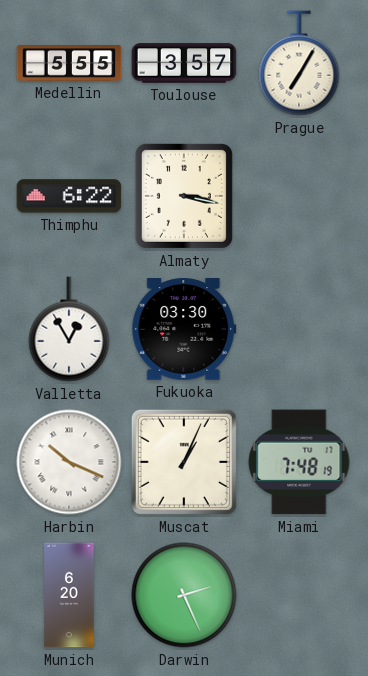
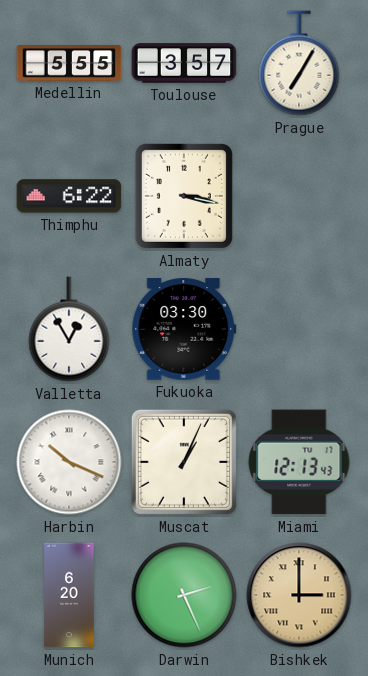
Miami: 7:48 -> 12:13
Bishkek: none -> 3:00
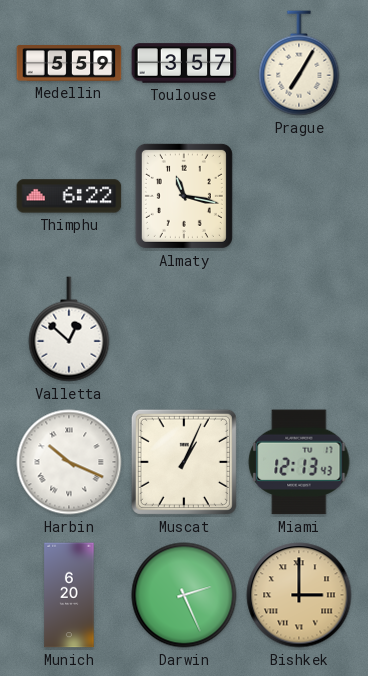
Medellin: 5:55 -> 5:59
Almaty: 3:17 -> 11:17
Valletta: 12:55 -> 12:52
Fukuoka: 03:30 -> none
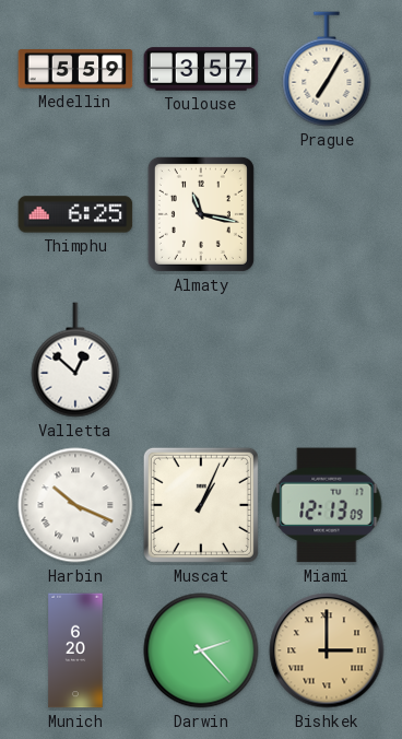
Thimphu: 6:22 -> 6:25
Miami: 12:13:43 -> 12:13:09
Darwin: 2:26 -> 2:23
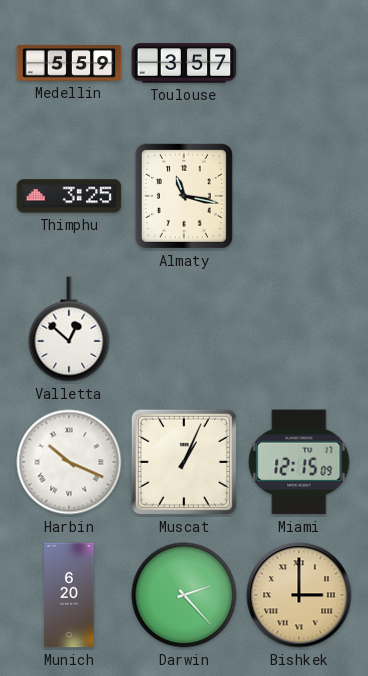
Prague: 7:05 -> none
Thimphu: 6:25 -> 3:25
Miami: 12:13 -> 12:15
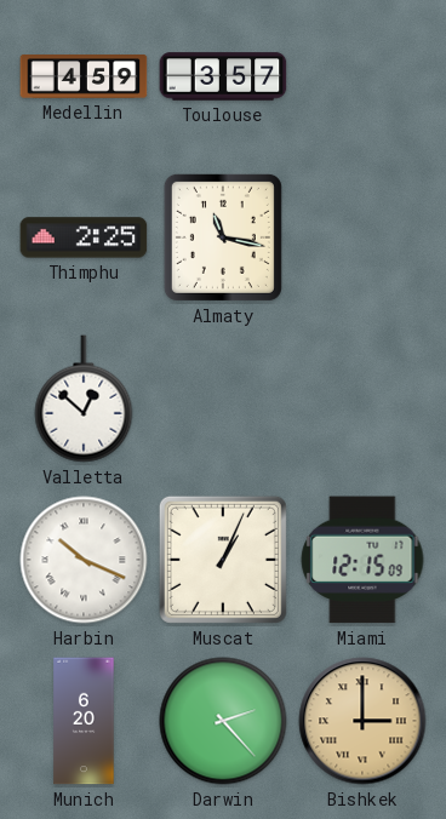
Medellin: 5:59 -> 4:59
Thimphu: 3:25 -> 2:25
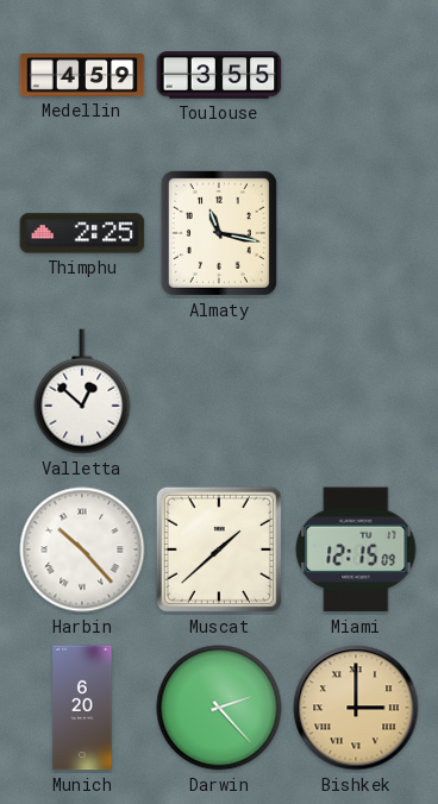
Toulouse: 3:57 -> 3:55
Harbin: 10:19 -> 10:23
Muscat: 1:04 -> 1:38
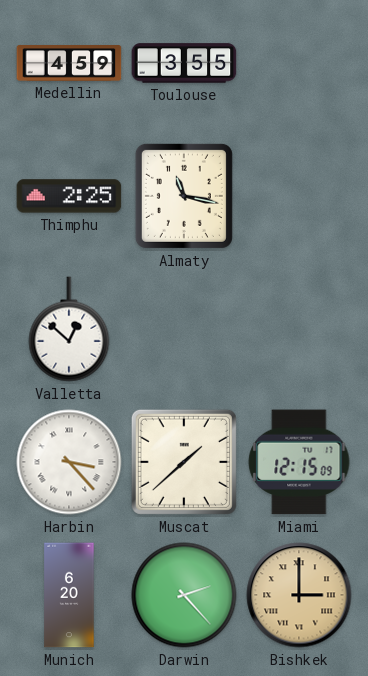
Harbin: 10:23 -> 3:23
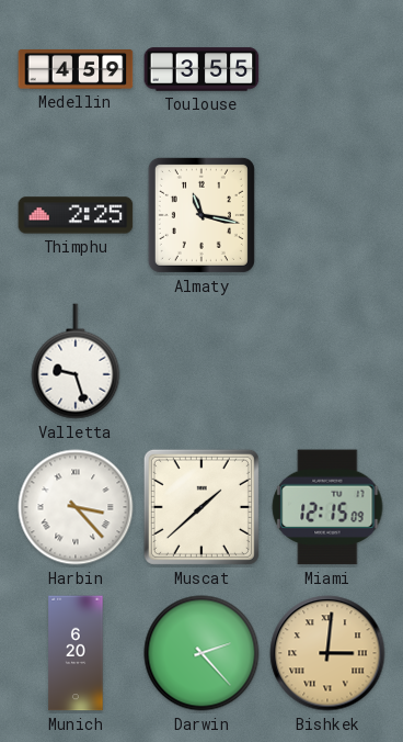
Valletta: 12:52 -> 9:27
Bishkek: 3:00 -> 3:01
